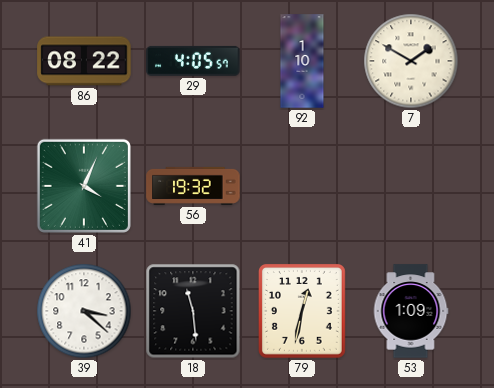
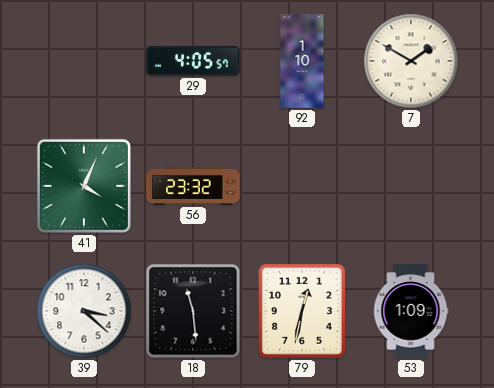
86: 08:22 -> none
56: 19:32 -> 23:32
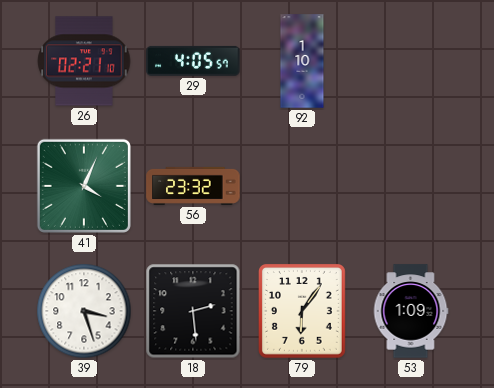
26: none -> 02:21
7: 1:50 -> none
39: 3:22 -> 3:27
18: 11:29 -> 2:29
79: 12:32 -> 6:06
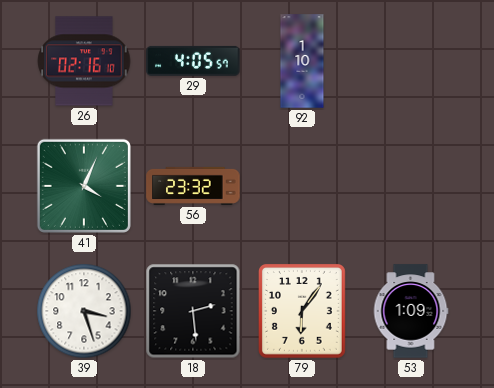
26: 02:21 -> 02:16
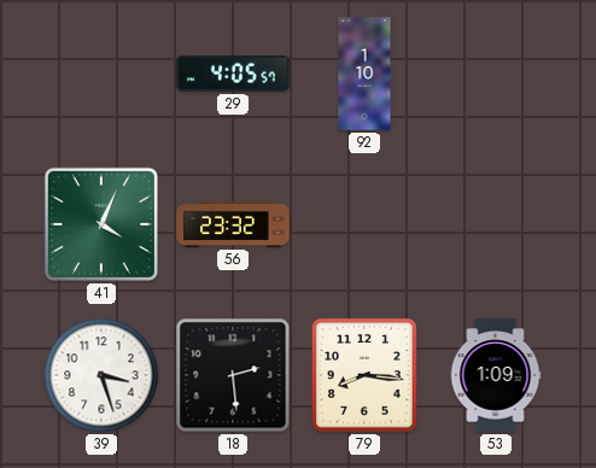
26: 02:16 -> none
79: 6:06 -> 8:16
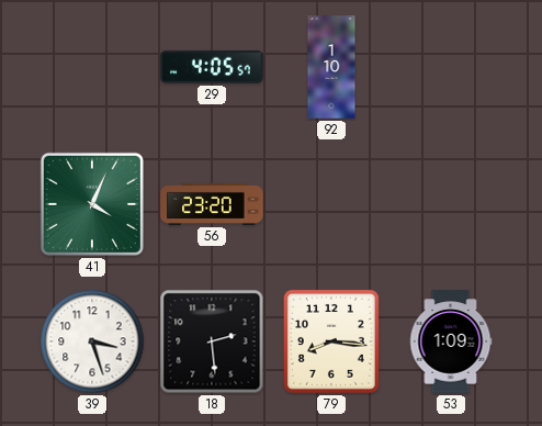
56: 23:32 -> 23:20
